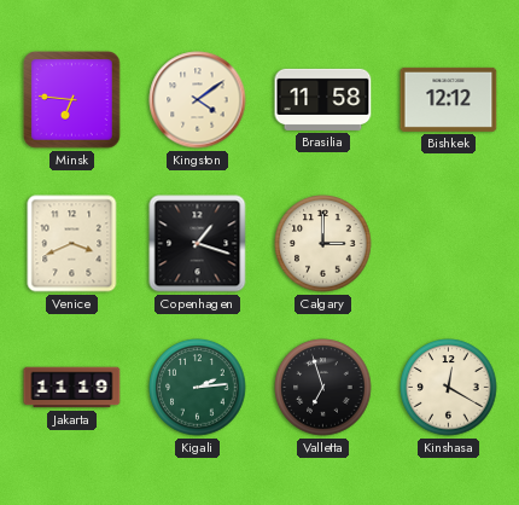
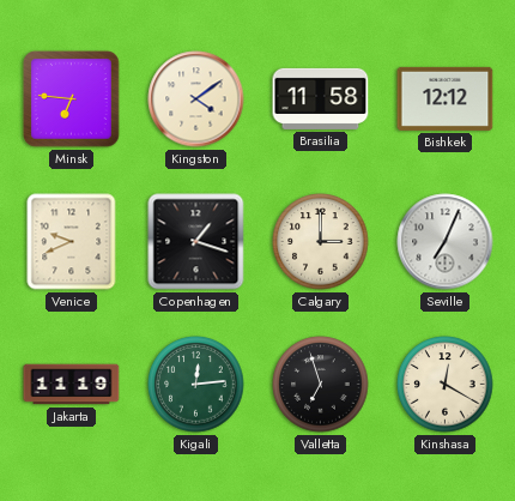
Venice: 3:41 -> 9:41
Seville: none -> 7:04
Kigali: 2:14 -> 12:14
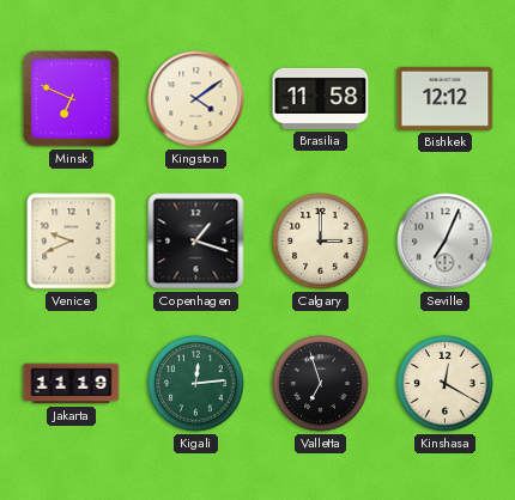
Minsk: 6:46 -> 6:49
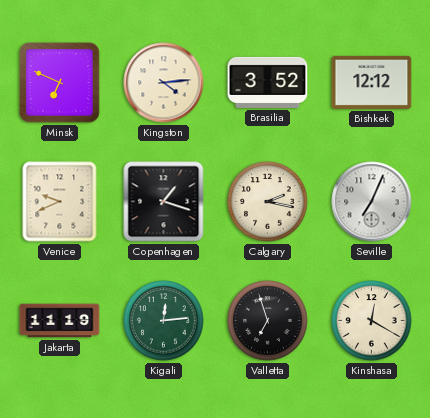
Kingston: 4:09 -> 4:14
Brasilia: 11:58 -> 3:52
Calgary: 3:00 -> 2:17
